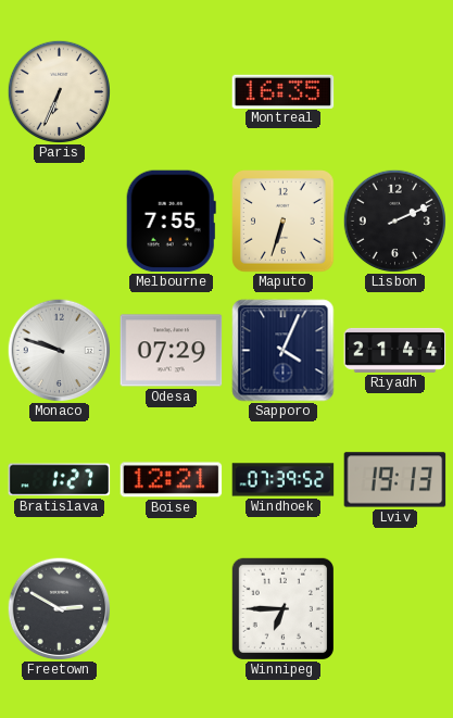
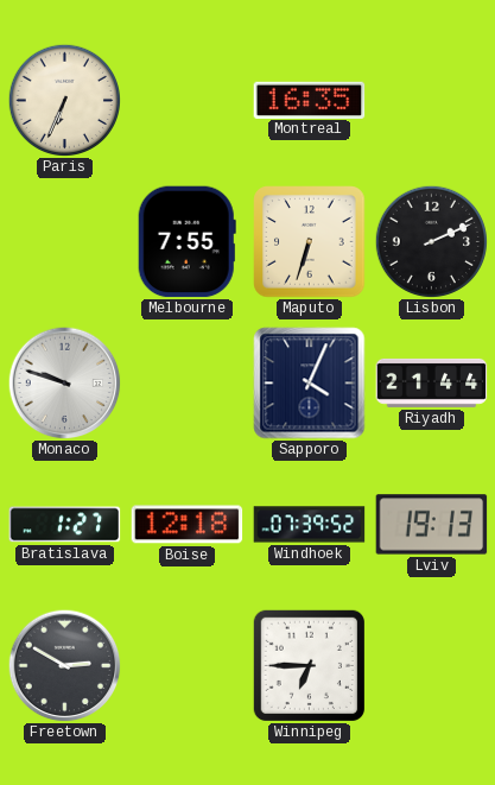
Odesa: 07:29 -> none
Boise: 12:21 -> 12:18
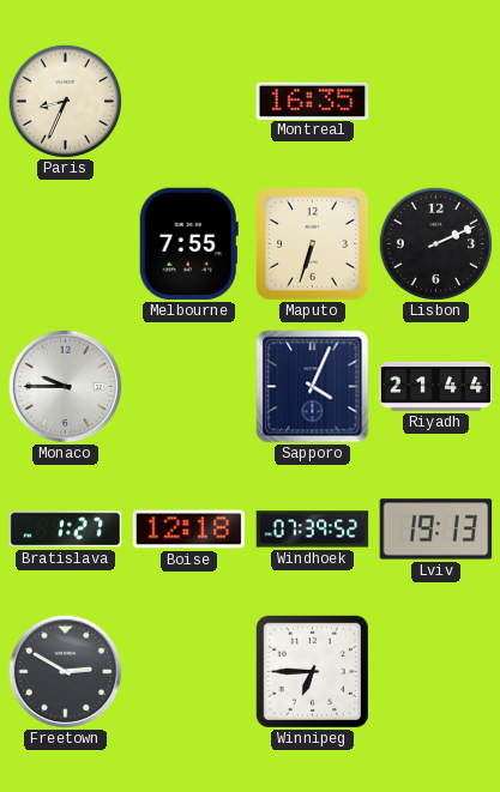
Paris: 6:34 -> 8:34
Monaco: 9:48 -> 9:45
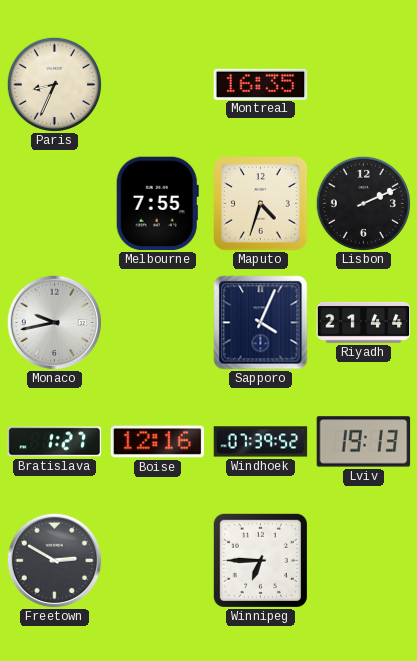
Maputo: 6:33 -> 4:33
Monaco: 9:45 -> 9:43
Boise: 12:18 -> 12:16
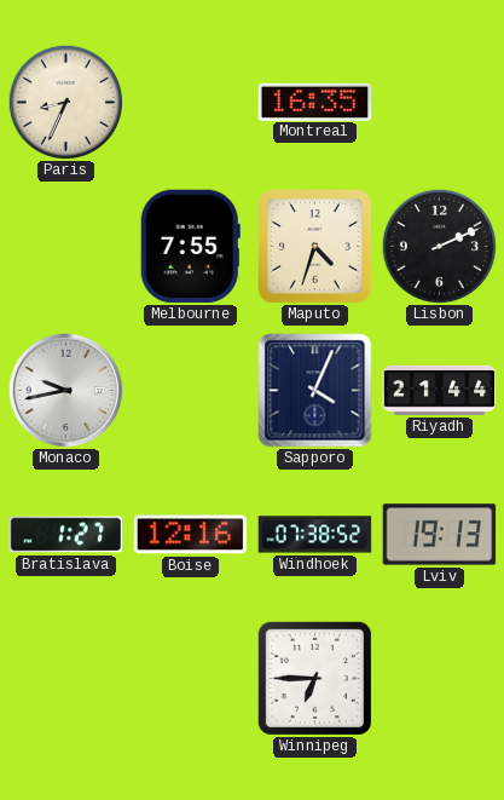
Windhoek: 07:39 -> 07:38
Freetown: 2:50 -> none
